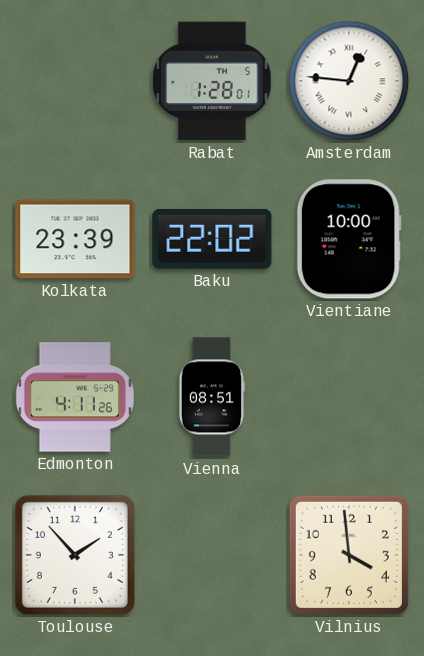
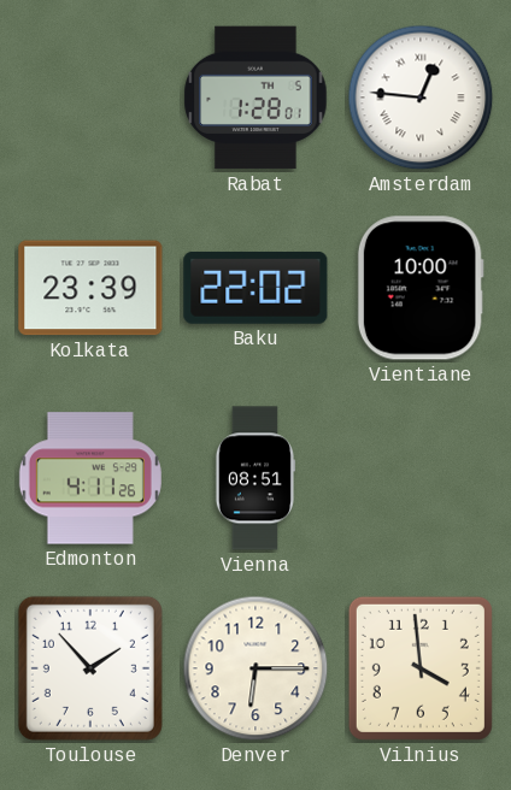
Denver: none -> 6:15
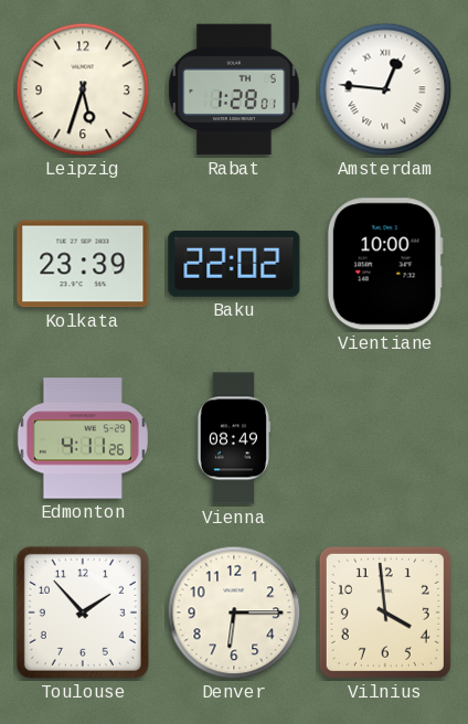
Leipzig: none -> 5:33
Vienna: 08:51 -> 08:49
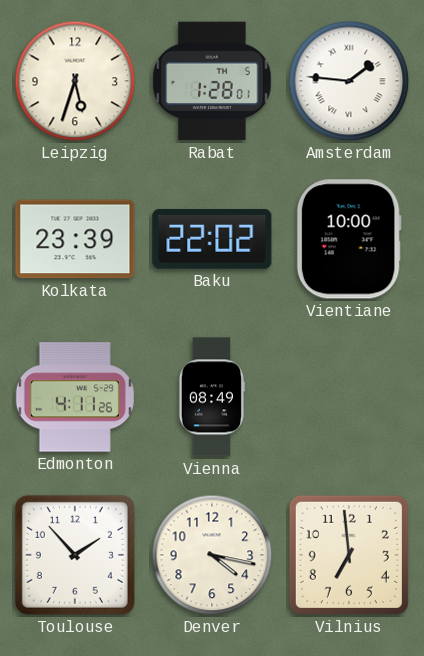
Amsterdam: 12:46 -> 1:46
Denver: 6:15 -> 4:17
Vilnius: 3:59 -> 6:59
